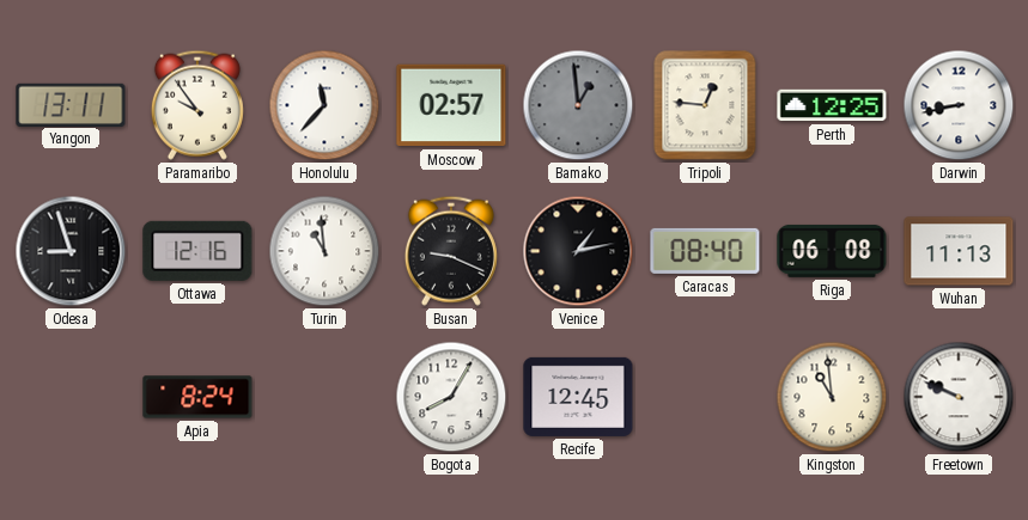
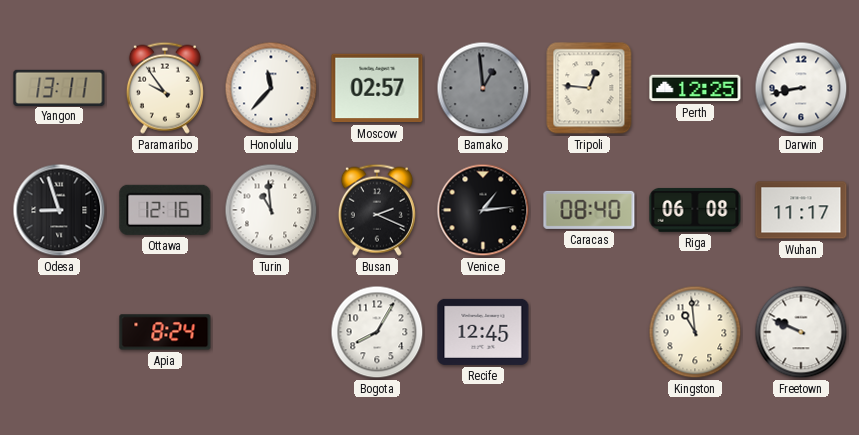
Busan: 9:19 -> 2:19
Venice: 1:13 -> 1:14
Wuhan: 11:13 -> 11:17
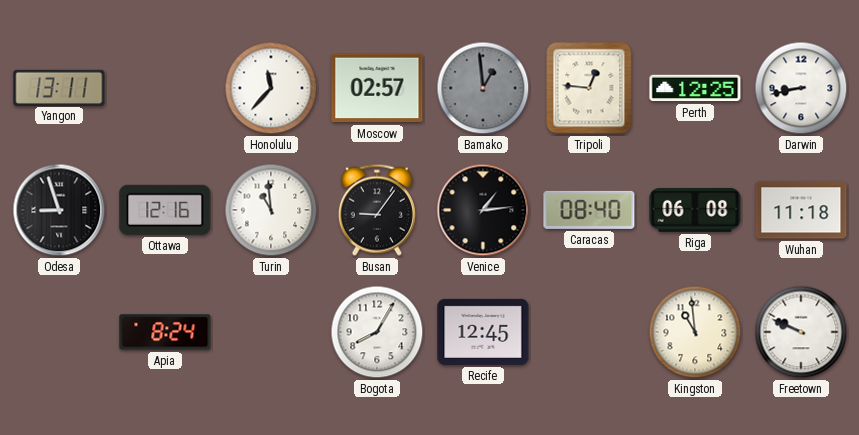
Paramaribo: 9:54 -> none
Busan: 2:19 -> 9:06
Wuhan: 11:17 -> 11:18
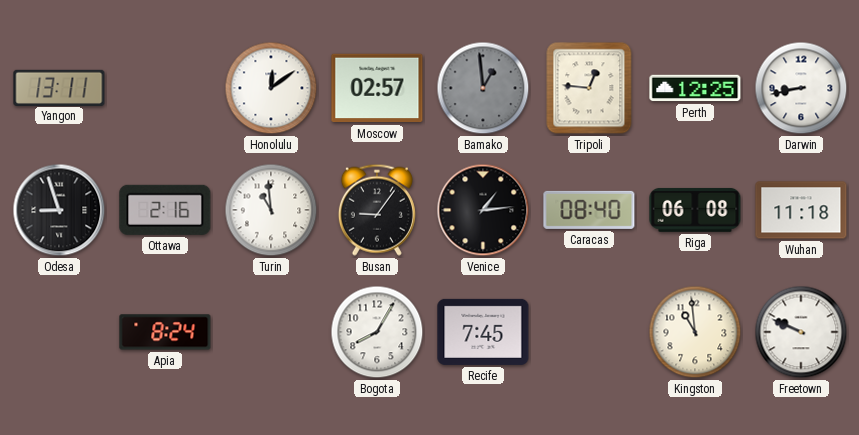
Honolulu: 11:37 -> 12:09
Ottawa: 12:16 -> 2:16
Recife: 12:45 -> 7:45
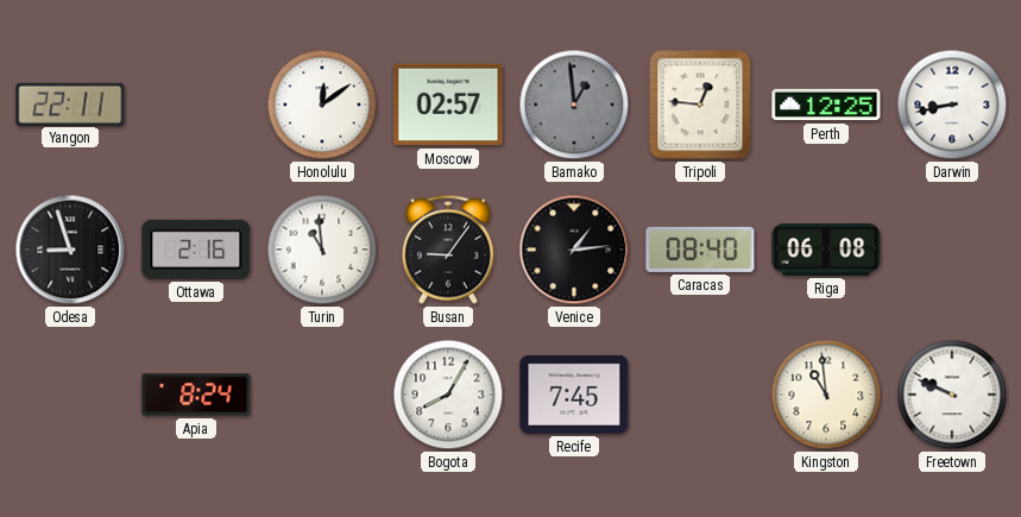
Yangon: 13:11 -> 22:11
Wuhan: 11:18 -> none
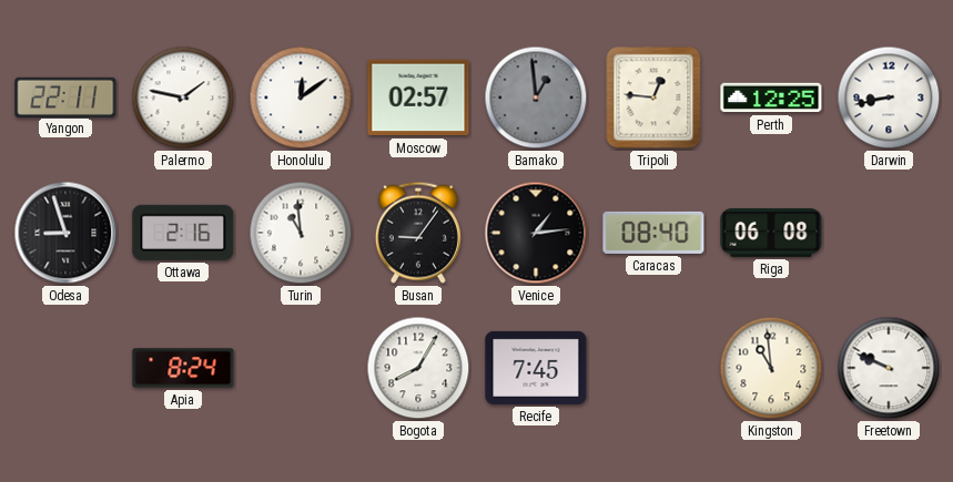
Palermo: none -> 1:47
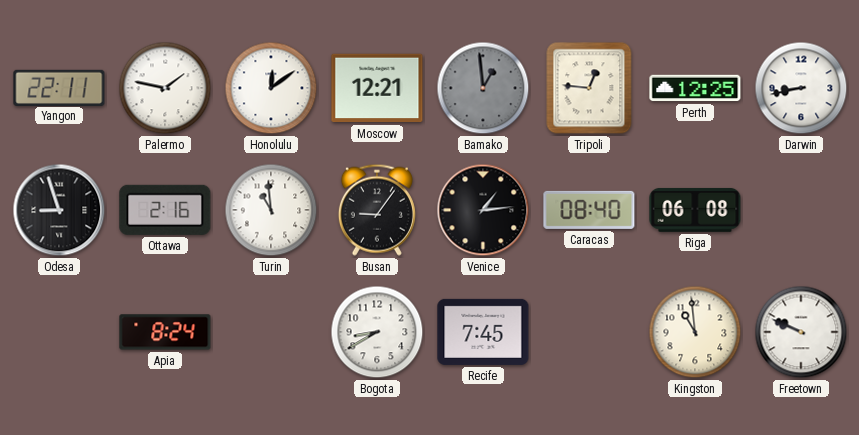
Moscow: 02:57 -> 12:21
Bogota: 8:05 -> 8:40
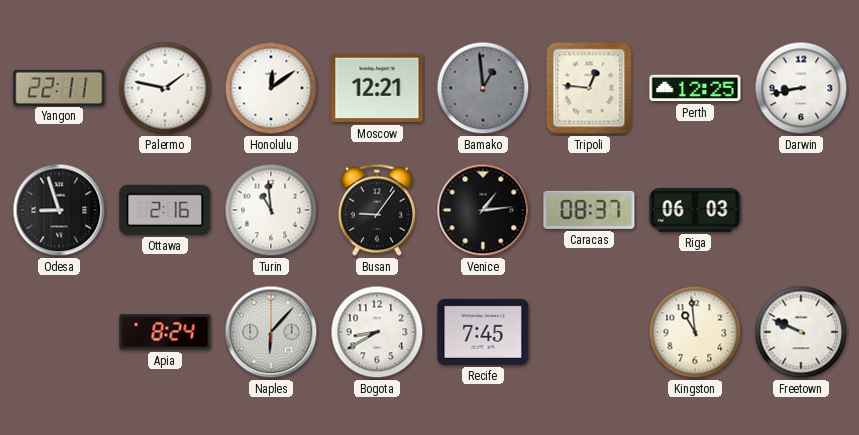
Caracas: 08:40 -> 08:37
Riga: 06:08 -> 06:03
Naples: none -> 6:07
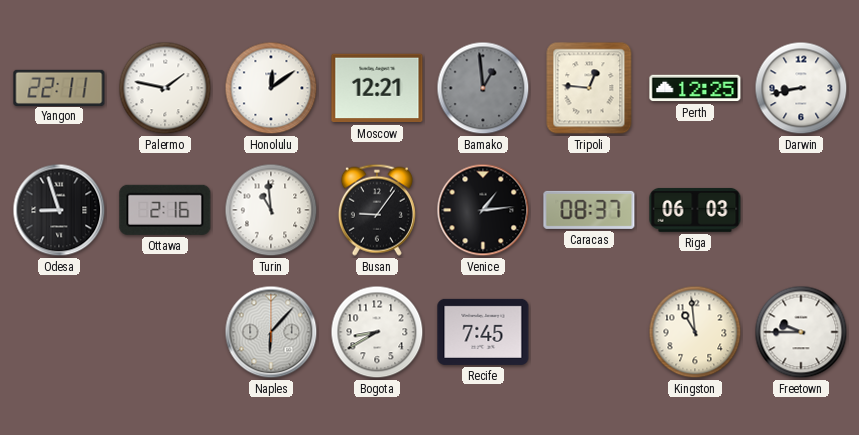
Apia: 8:24 -> none
Freetown: 9:49 -> 9:45
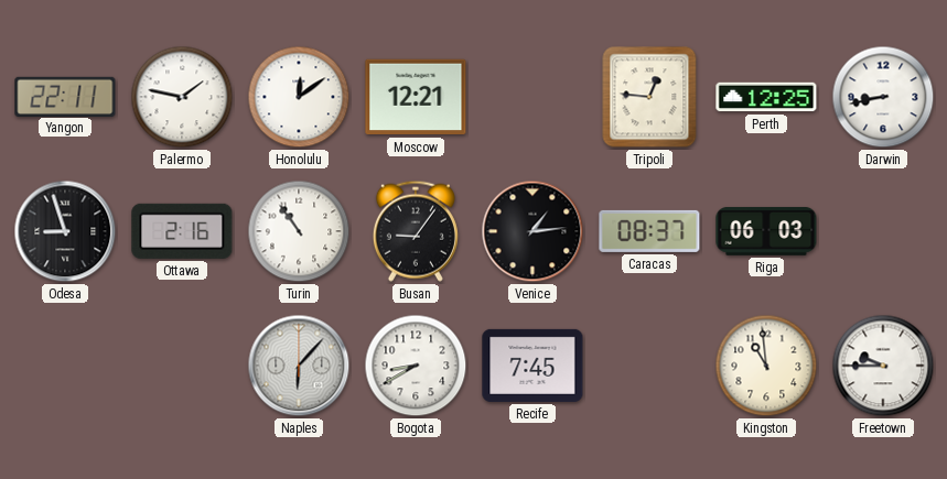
Bamako: 12:59 -> none
Turin: 10:59 -> 10:54
